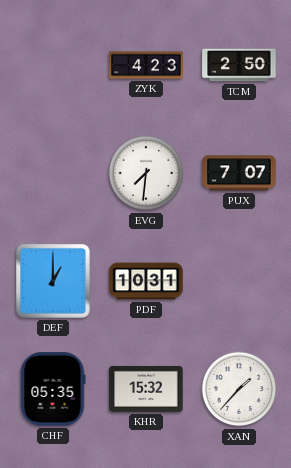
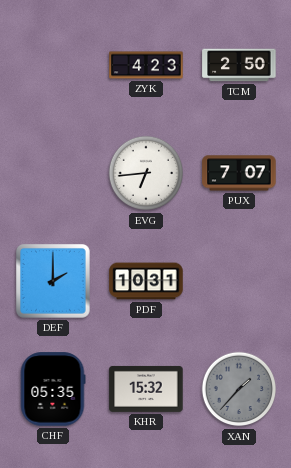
EVG: 7:31 -> 6:44
DEF: 1:00 -> 2:00
XAN dial: white -> grey
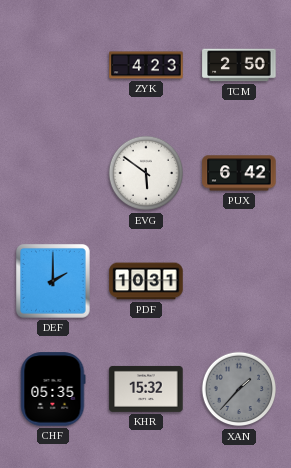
EVG: 6:44 -> 5:51
PUX: 7:07 -> 6:42
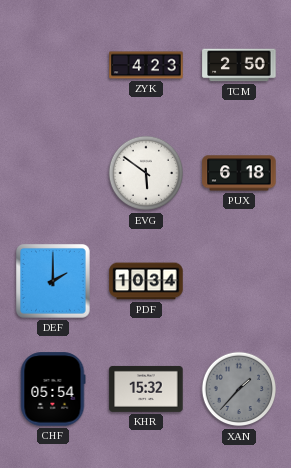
PUX: 6:42 -> 6:18
PDF: 10:31 -> 10:34
CHF: 05:35 -> 05:54
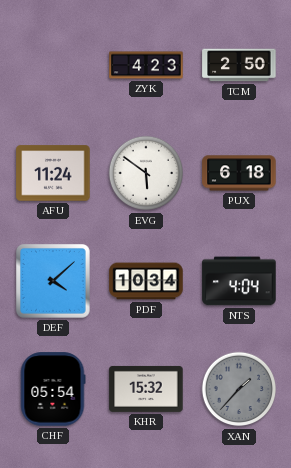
AFU: none -> 11:24
DEF: 2:00 -> 4:08
NTS: none -> 4:04
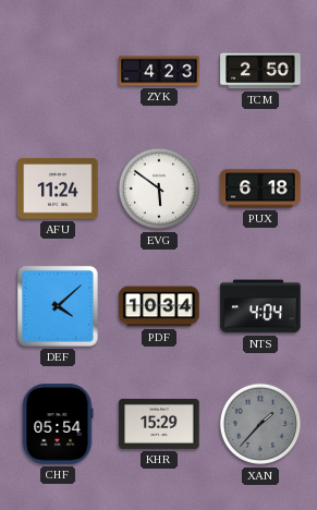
KHR: 15:32 -> 15:29
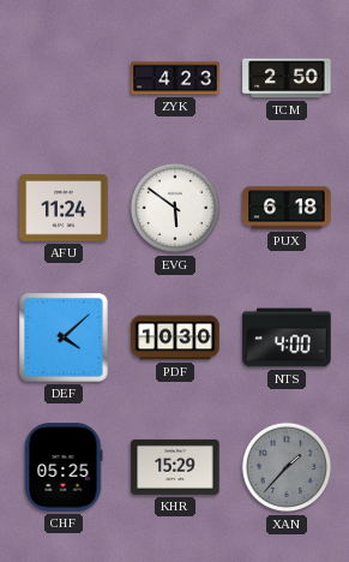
PDF: 10:34 -> 10:30
NTS: 4:04 -> 4:00
CHF: 05:54 -> 05:25
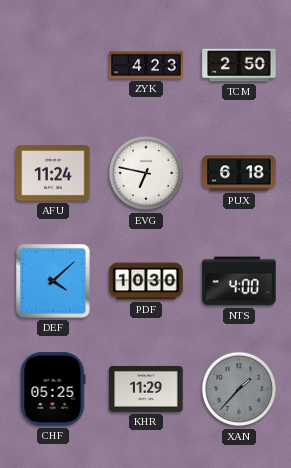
EVG: 5:51 -> 6:47
KHR: 15:29 -> 11:29
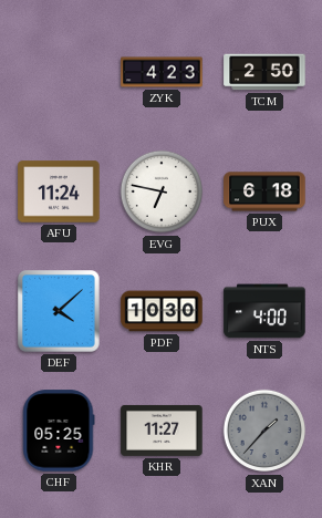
KHR: 11:29 -> 11:27
